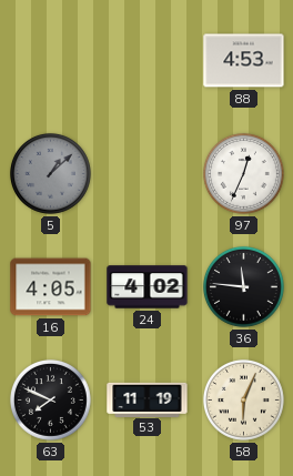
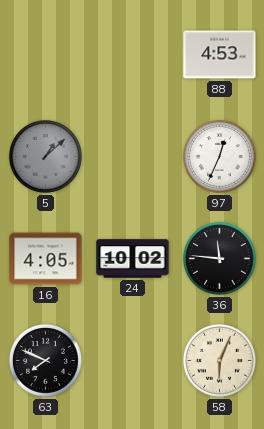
24: 4:02 -> 10:02
53: 11:19 -> none
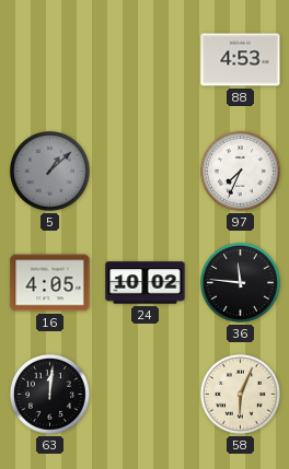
97: 12:34 -> 7:34
63: 7:49 -> 12:01
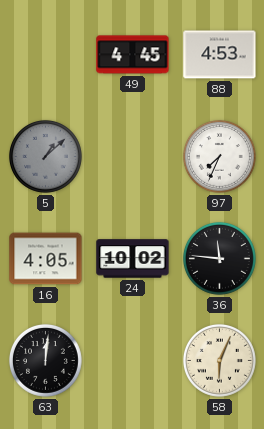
49: none -> 4:45
